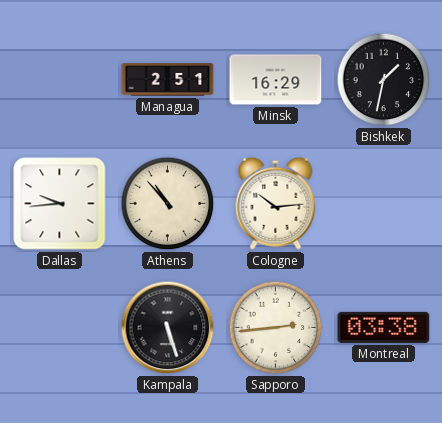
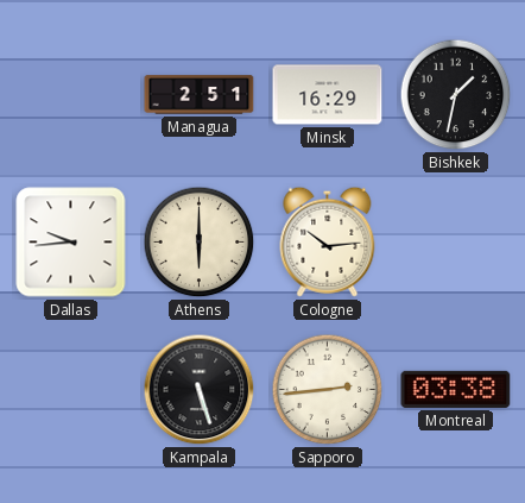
Athens: 10:53 -> 6:00
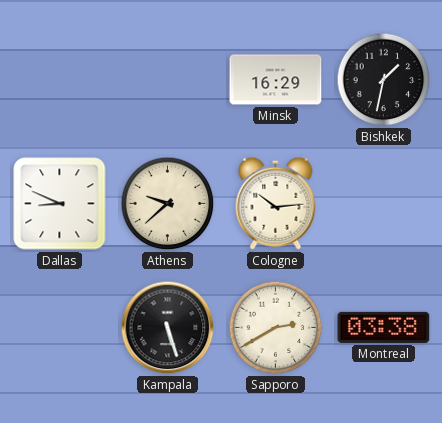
Managua: 2:51 -> none
Dallas: 9:44 -> 8:49
Athens: 6:00 -> 9:38
Sapporo: 2:44 -> 2:40
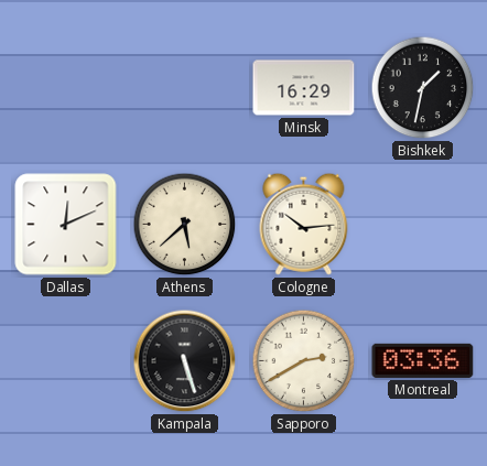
Dallas: 8:49 -> 12:11
Athens: 9:38 -> 5:38
Montreal: 03:38 -> 03:36
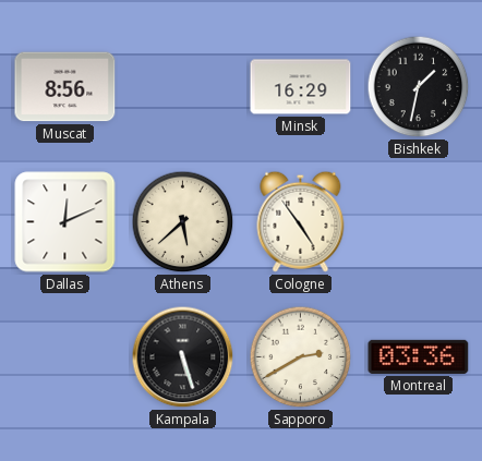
Muscat: none -> 8:56
Cologne: 10:14 -> 4:54
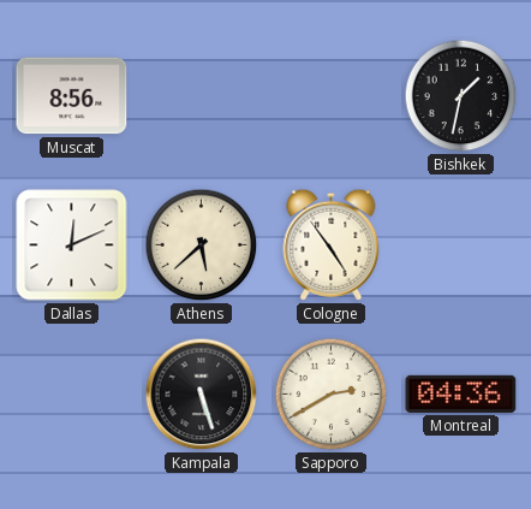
Minsk: 16:29 -> none
Montreal: 03:36 -> 04:36
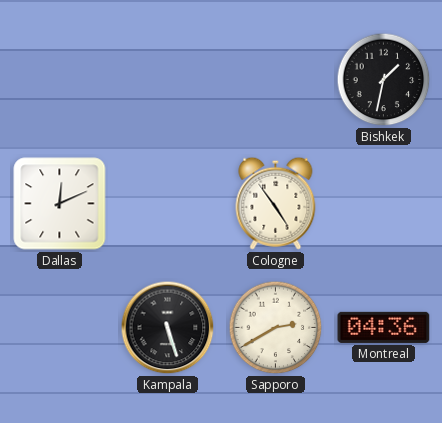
Muscat: 8:56 -> none
Athens: 5:38 -> none
